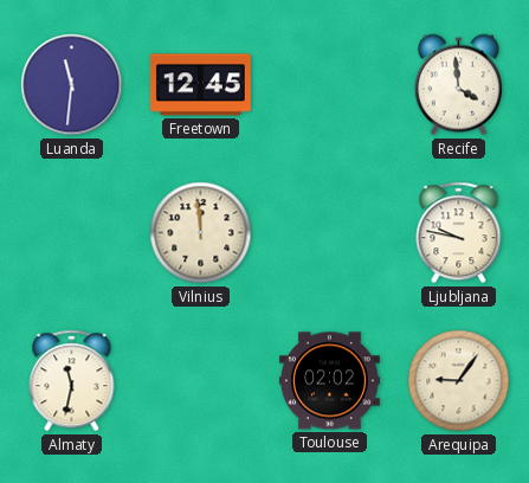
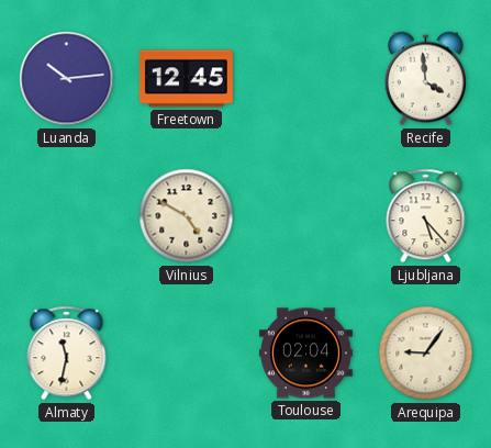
Luanda: 11:31 -> 10:14
Vilnius: 11:59 -> 4:50
Ljubljana: 9:47 -> 5:23
Toulouse: 02:02 -> 02:04
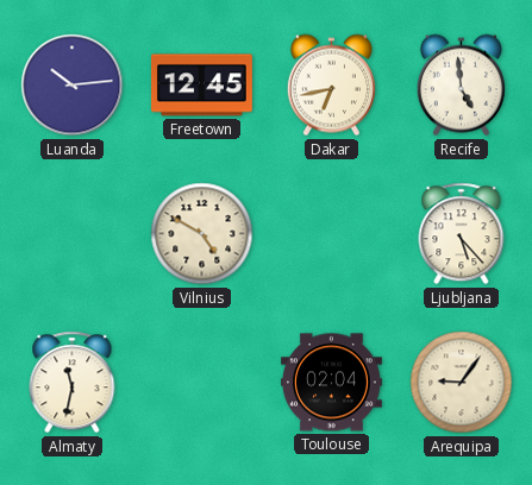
Dakar: none -> 6:43
Recife: 3:59 -> 4:59
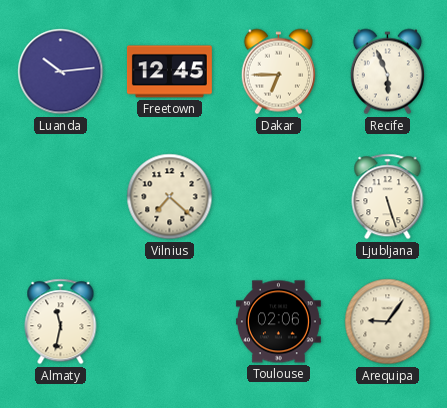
Dakar: 6:43 -> 6:45
Recife: 4:59 -> 5:56
Vilnius: 4:50 -> 7:22
Ljubljana: 5:23 -> 5:27
Toulouse: 02:04 -> 02:06
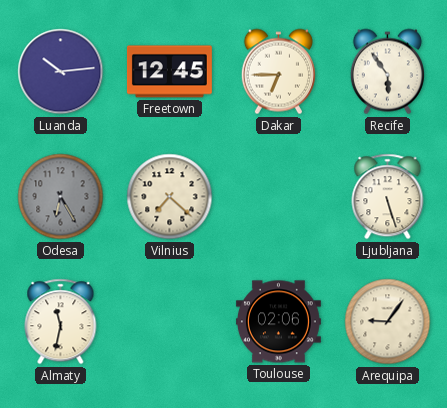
Recife: 5:56 -> 5:54
Odesa: none -> 6:25
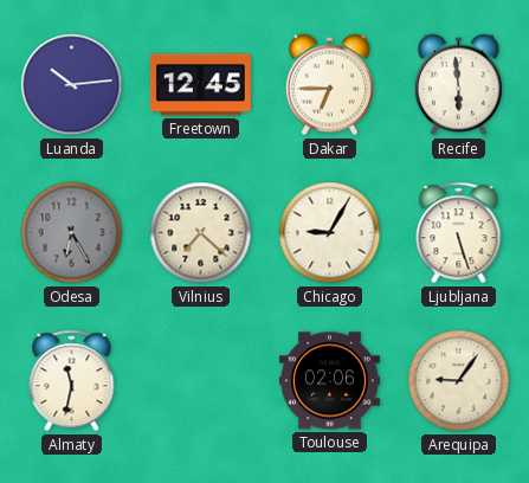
Recife: 5:54 -> 5:59
Chicago: none -> 9:05
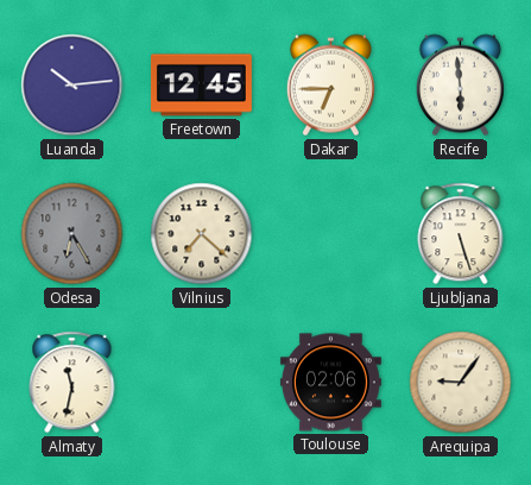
Chicago: 9:05 -> none
